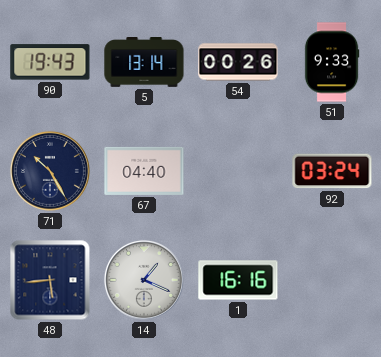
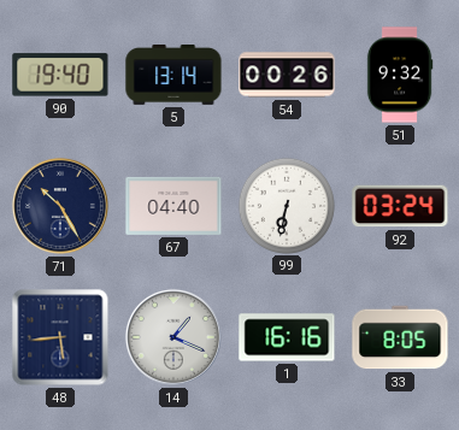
90: 19:43 -> 19:40
51: 9:33 -> 9:32
99: none -> 6:32
33: none -> 8:05
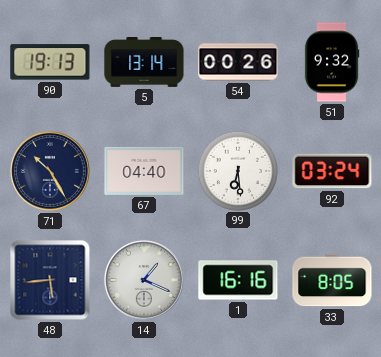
90: 19:40 -> 19:13
99: 6:32 -> 6:29
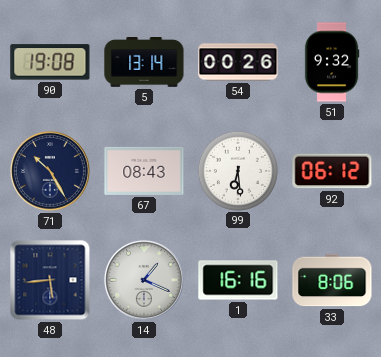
90: 19:13 -> 19:08
67: 04:40 -> 08:43
92: 03:24 -> 06:12
33: 8:05 -> 8:06
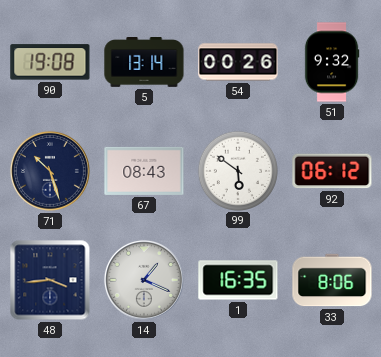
71: 10:25 -> 10:27
99: 6:29 -> 5:51
48: 5:44 -> 3:44
1: 16:16 -> 16:35
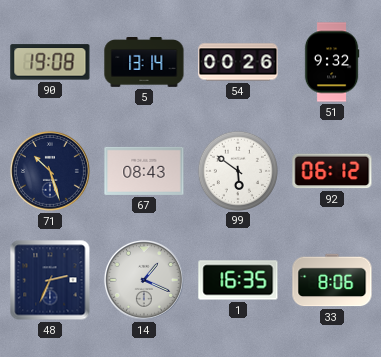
48: 3:44 -> 2:34
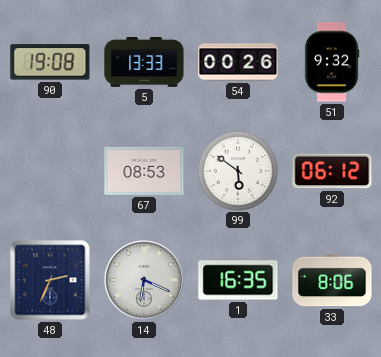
5: 13:14 -> 13:33
71: 10:27 -> none
67: 08:43 -> 08:53
14: 1:19 -> 6:19
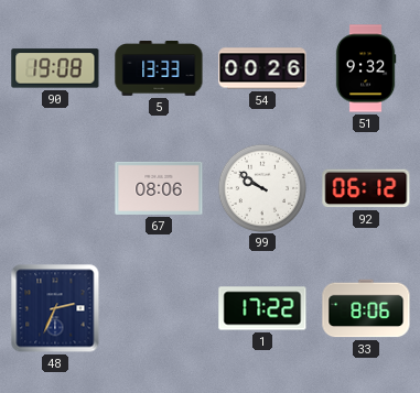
67: 08:53 -> 08:06
99: 5:51 -> 9:51
14: 6:19 -> none
1: 16:35 -> 17:22
